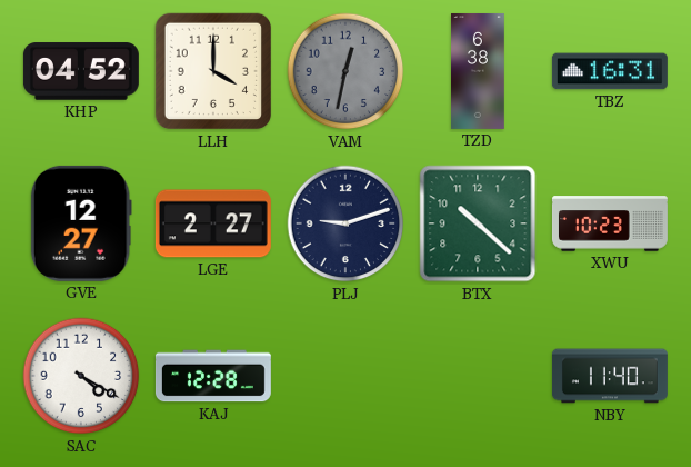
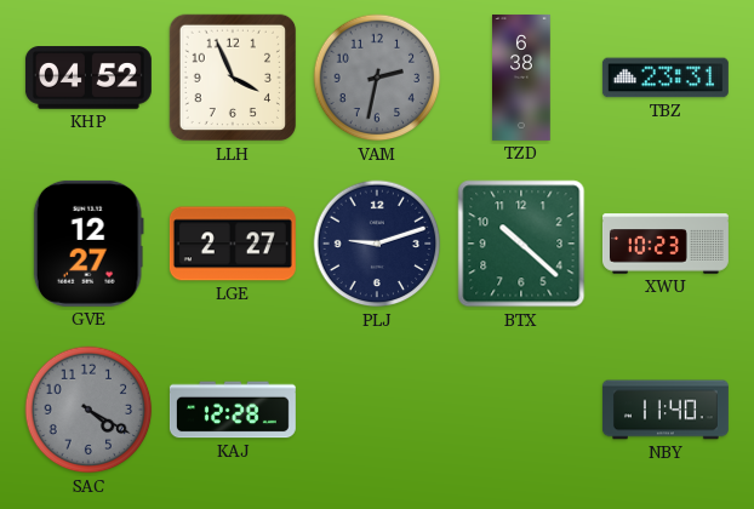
LLH: 4:00 -> 3:56
VAM: 12:32 -> 2:32
TBZ: 16:31 -> 23:31
SAC dial: white -> grey
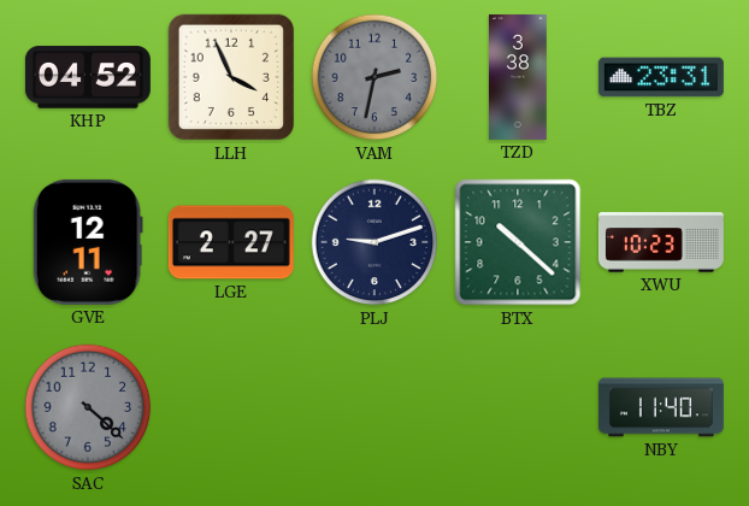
TZD: 6:38 -> 3:38
GVE: 12:27 -> 12:11
SAC: 4:20 -> 4:22
KAJ: 12:28 -> none
